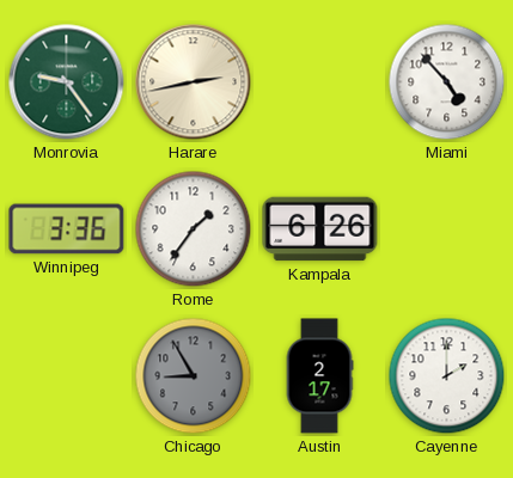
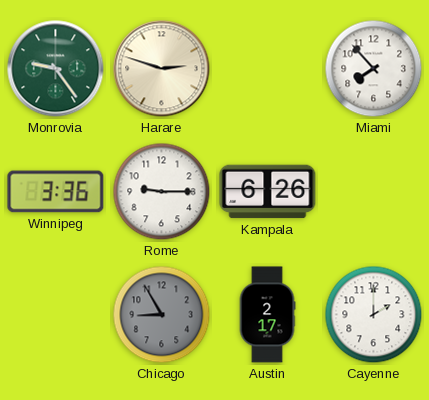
Harare: 2:43 -> 2:48
Miami: 4:53 -> 7:53
Rome: 1:36 -> 9:15
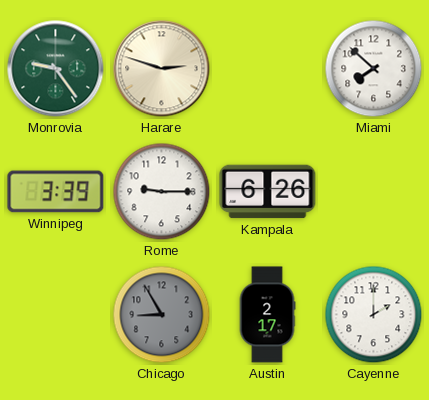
Miami: 7:53 -> 7:52
Winnipeg: 3:36 -> 3:39
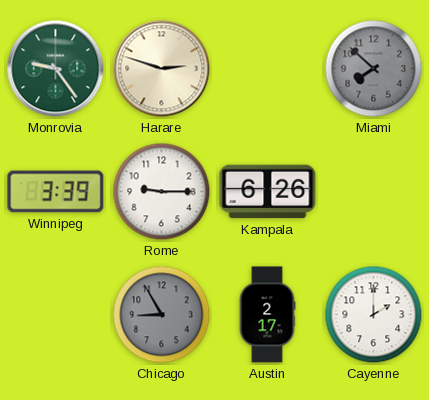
Miami dial: white -> grey
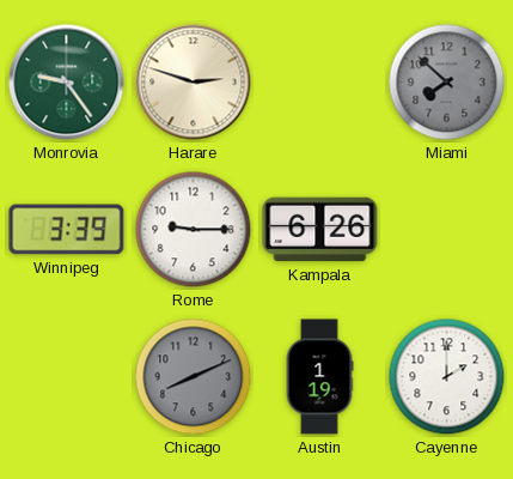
Chicago: 8:55 -> 8:11
Austin: 2:17 -> 1:19
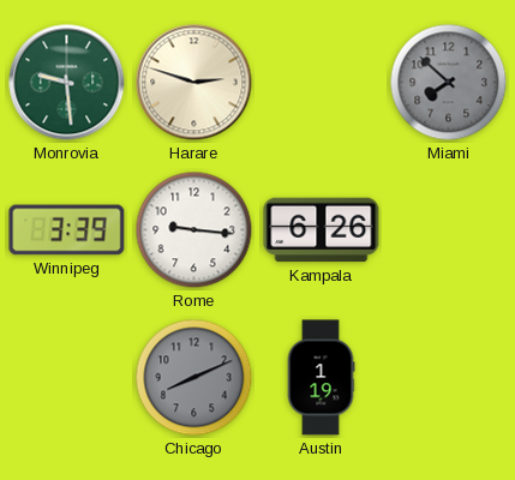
Monrovia: 9:24 -> 9:29
Rome: 9:15 -> 9:16
Cayenne: 2:00 -> none
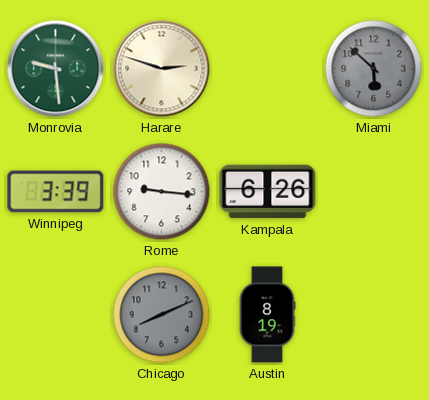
Miami: 7:52 -> 5:52
Austin: 1:19 -> 8:19
